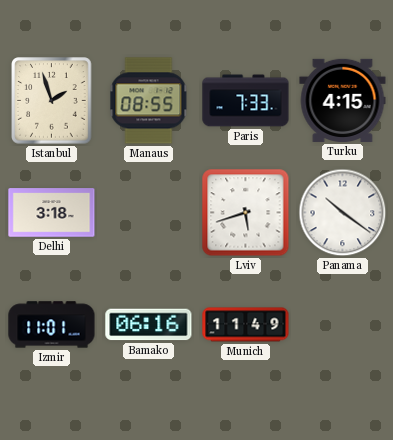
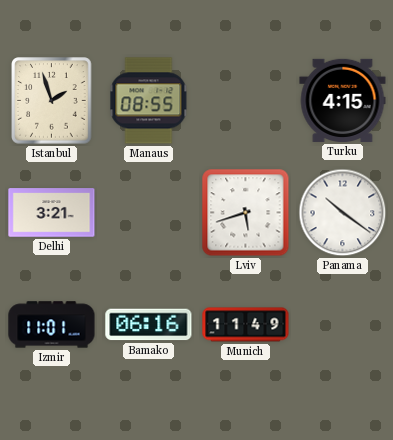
Paris: 7:33 -> none
Delhi: 3:18 -> 3:21
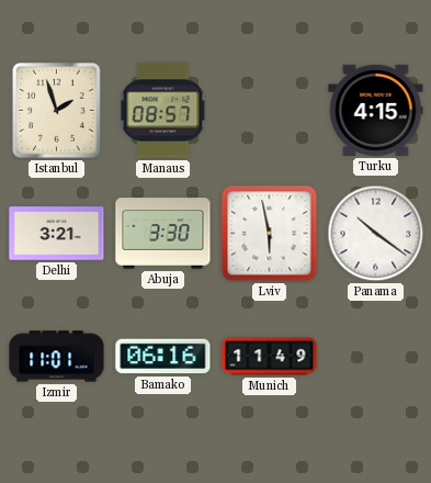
Manaus: 08:55 -> 08:57
Abuja: none -> 3:30
Lviv: 5:42 -> 5:58
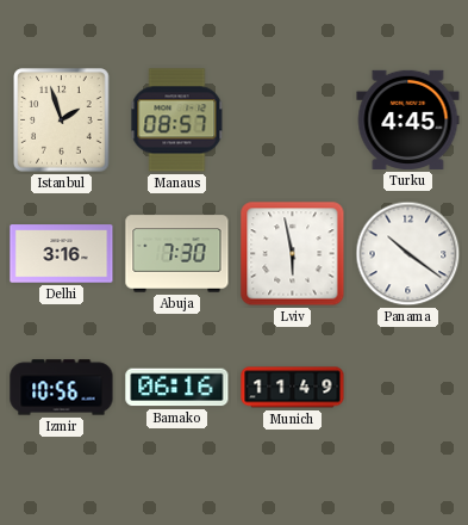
Turku: 4:15 -> 4:45
Delhi: 3:21 -> 3:16
Abuja: 3:30 -> 7:30
Izmir: 11:01 -> 10:56
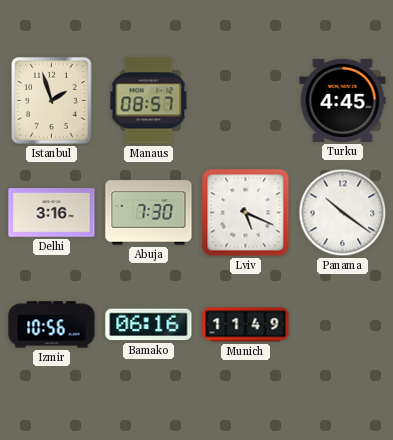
Lviv: 5:58 -> 5:19
